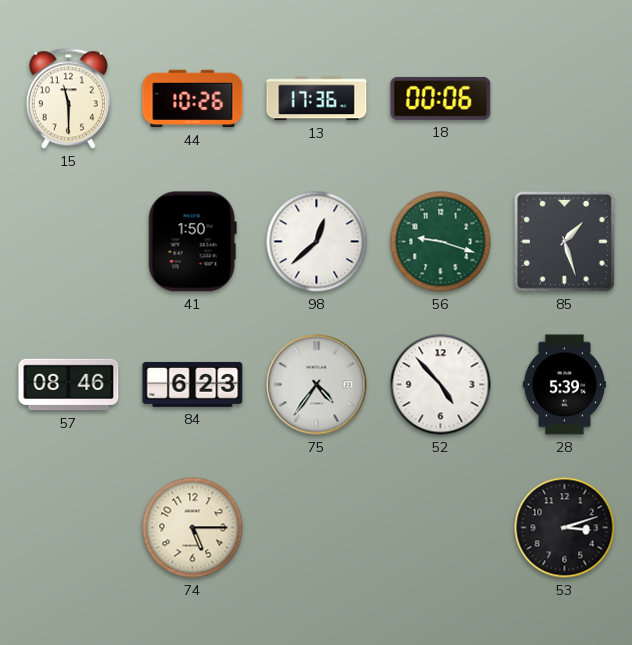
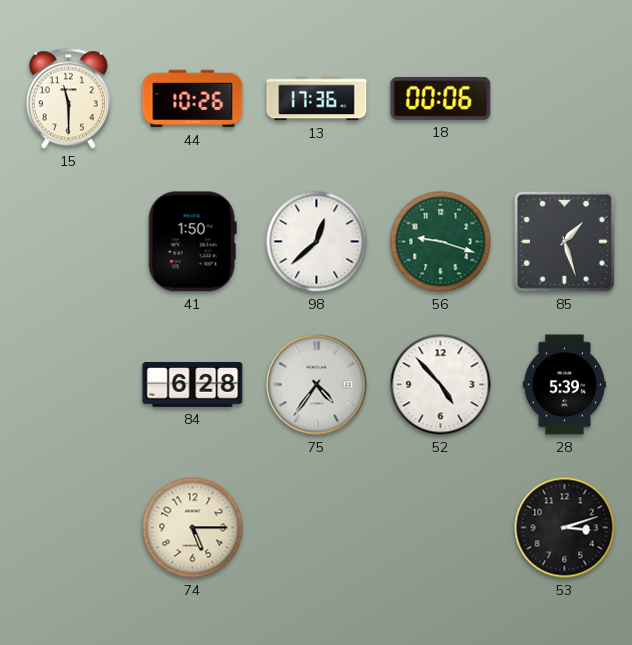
57: 08:46 -> none
84: 6:23 -> 6:28
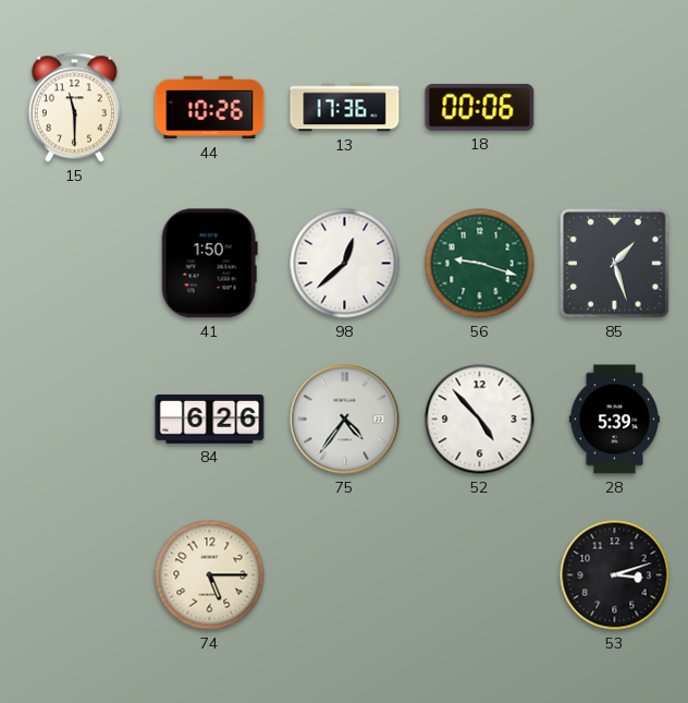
84: 6:28 -> 6:26
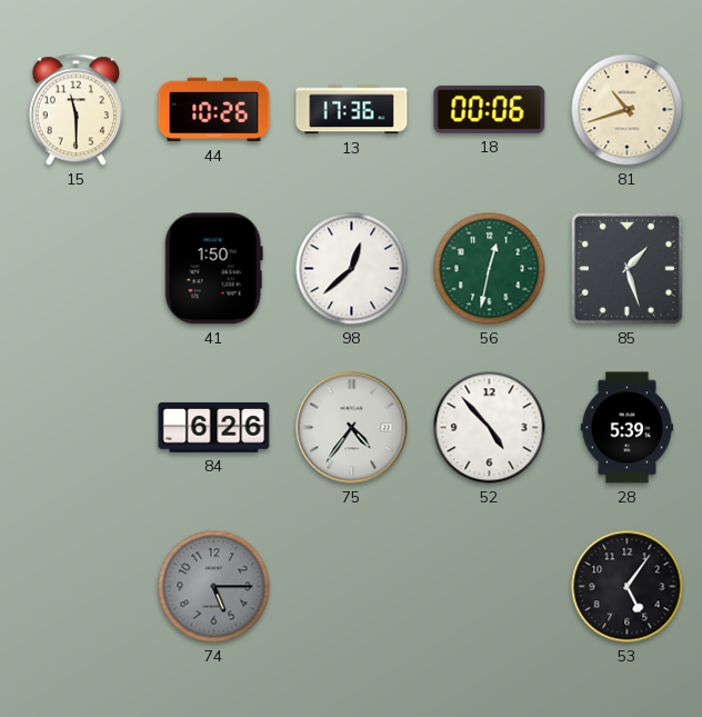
81: none -> 10:42
56: 9:18 -> 12:32
74 dial: cream -> grey
53: 3:12 -> 5:06
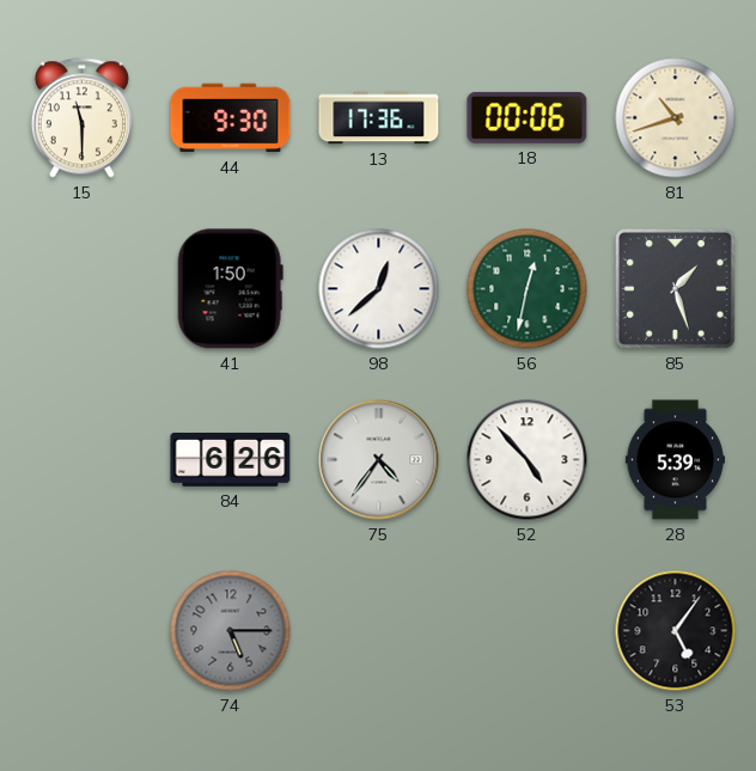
44: 10:26 -> 9:30
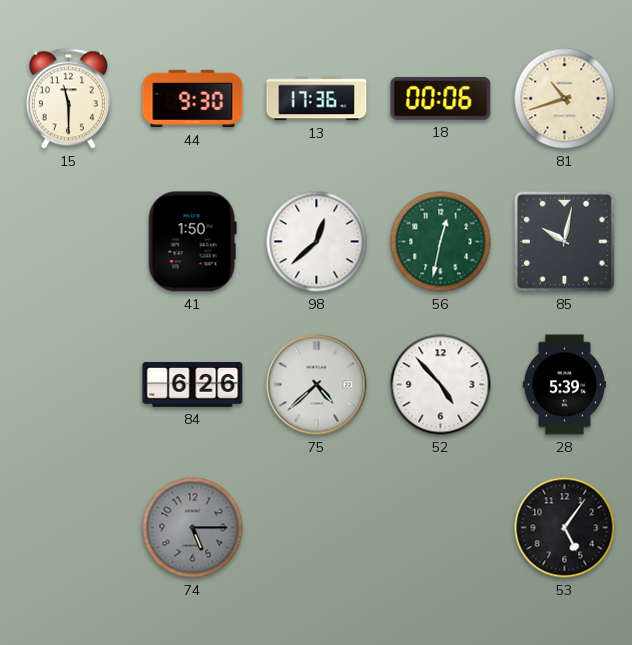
85: 1:27 -> 10:02
75: 4:36 -> 4:38
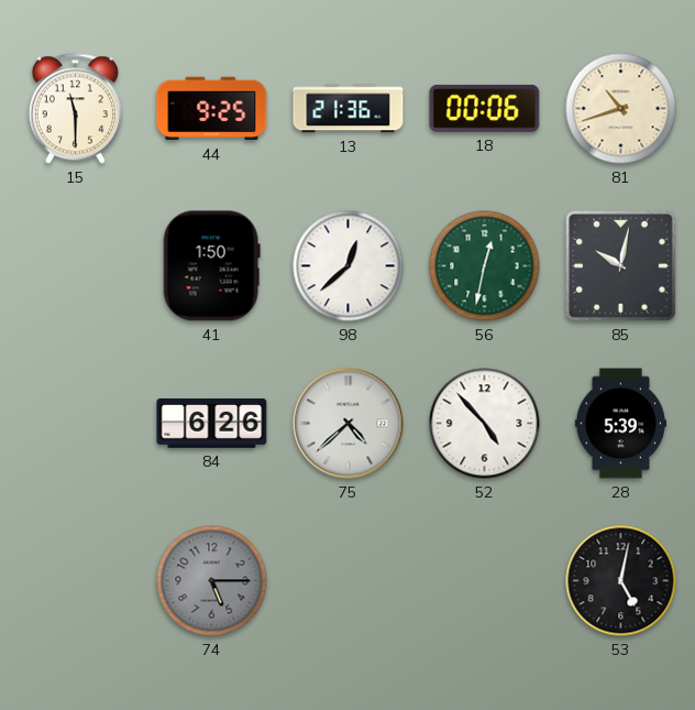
44: 9:30 -> 9:25
13: 17:36 -> 21:36
53: 5:06 -> 5:02
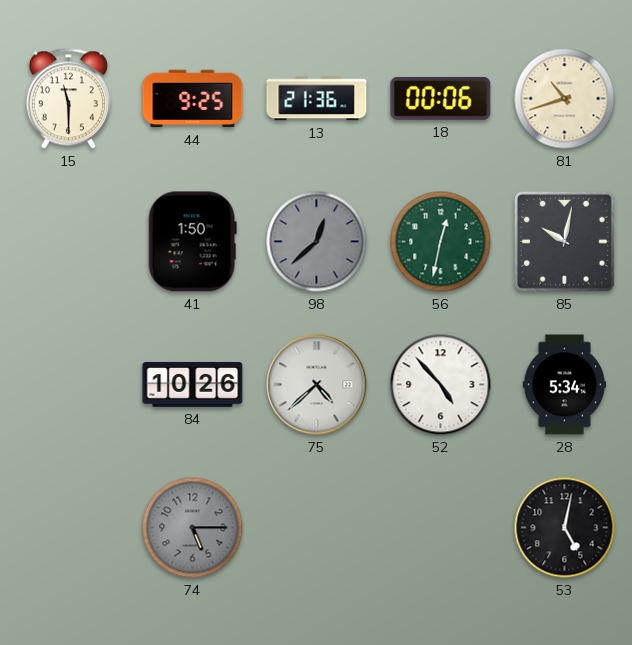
98 dial: white -> grey
84: 6:26 -> 10:26
28: 5:39 -> 5:34
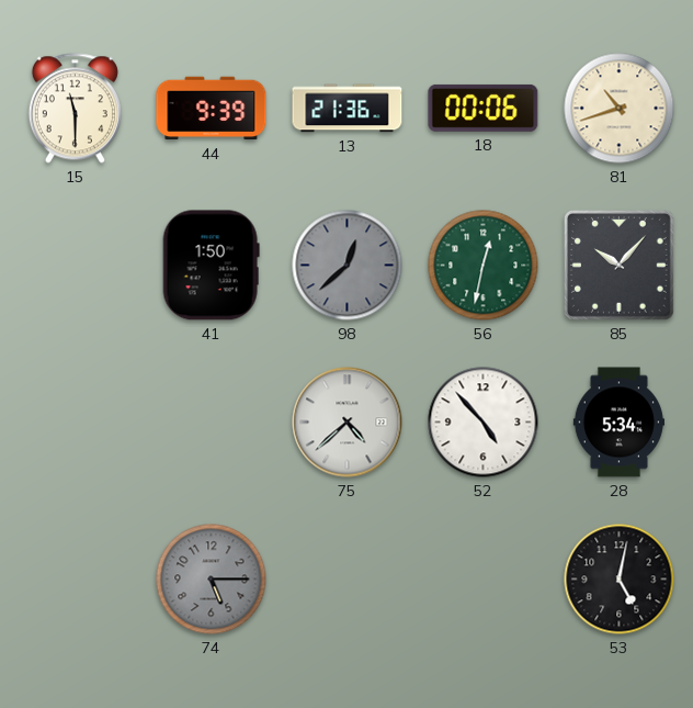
44: 9:25 -> 9:39
85: 10:02 -> 10:07
84: 10:26 -> none
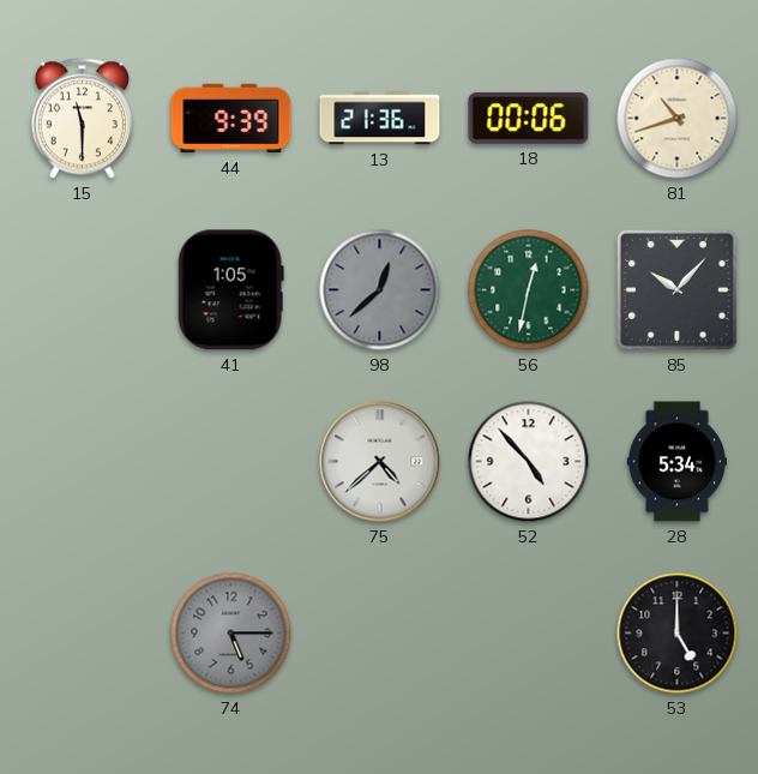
41: 1:50 -> 1:05
53: 5:02 -> 5:00
